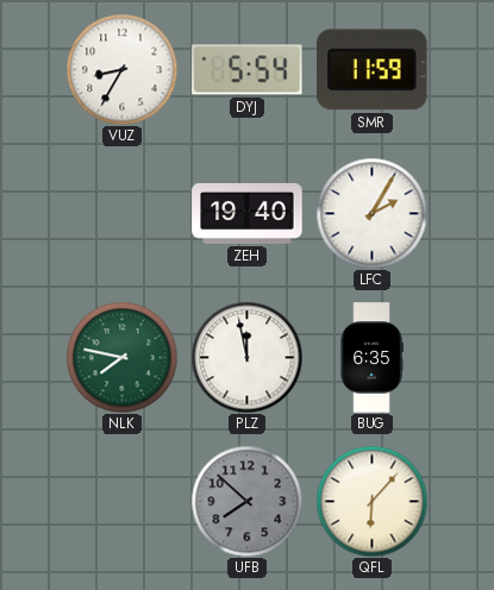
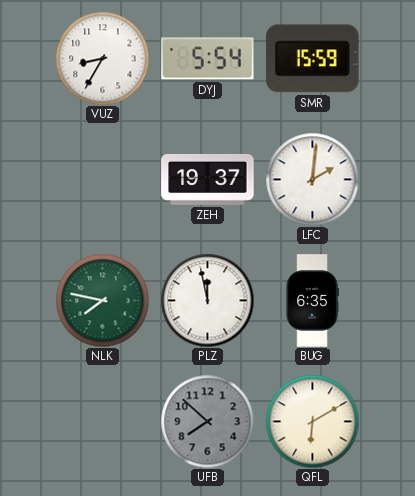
SMR: 11:59 -> 15:59
ZEH: 19:40 -> 19:37
LFC: 2:05 -> 2:01
QFL: 6:07 -> 6:10
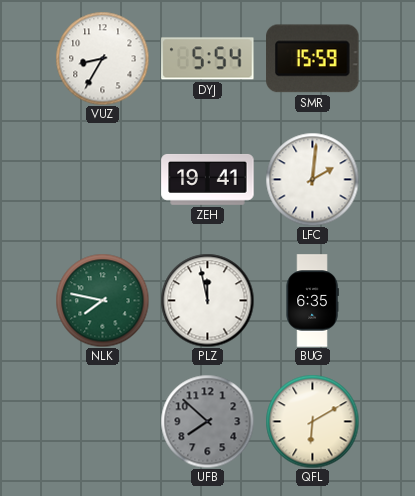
ZEH: 19:37 -> 19:41
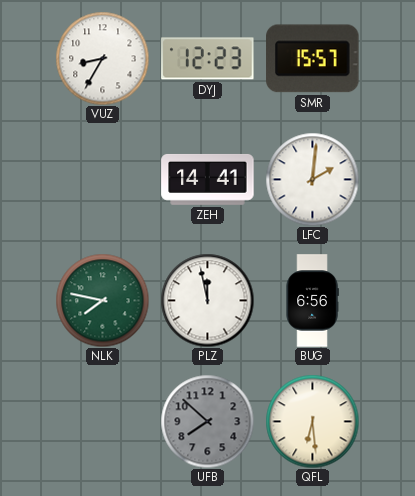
DYJ: 5:54 -> 12:23
SMR: 15:59 -> 15:57
ZEH: 19:41 -> 14:41
BUG: 6:35 -> 6:56
QFL: 6:10 -> 6:29
